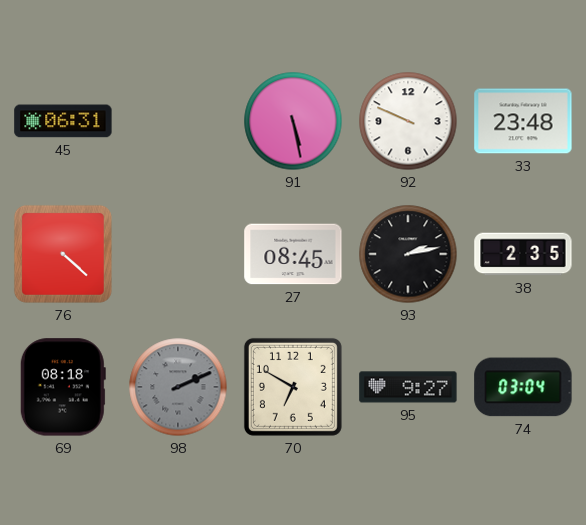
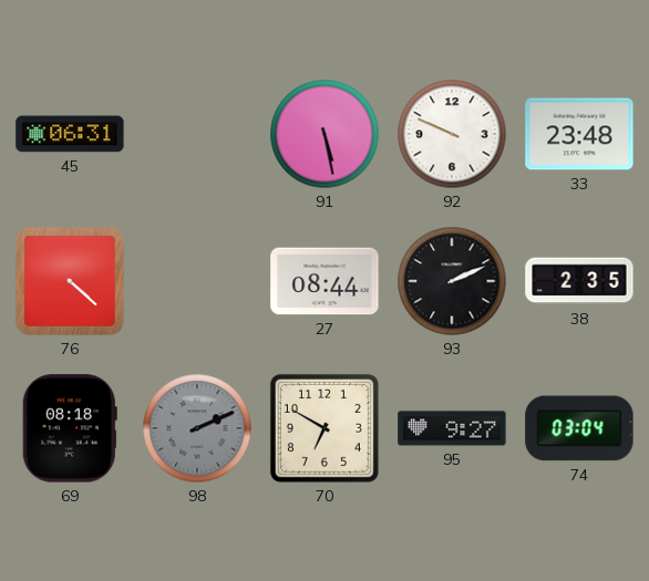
27: 08:45 -> 08:44
93: 2:13 -> 2:11
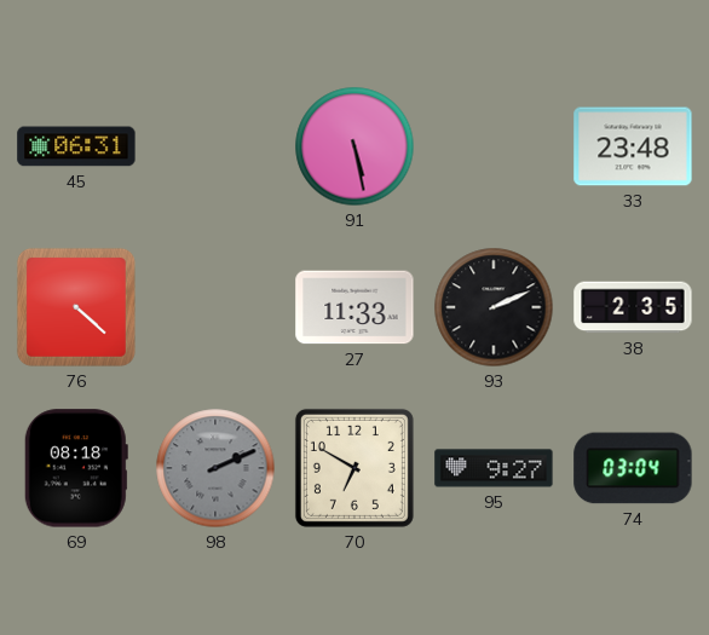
92: 9:49 -> none
27: 08:44 -> 11:33
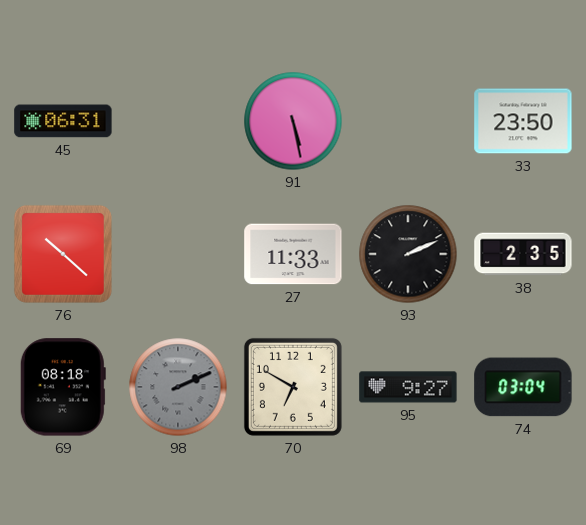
33: 23:48 -> 23:50
76: 4:22 -> 10:22
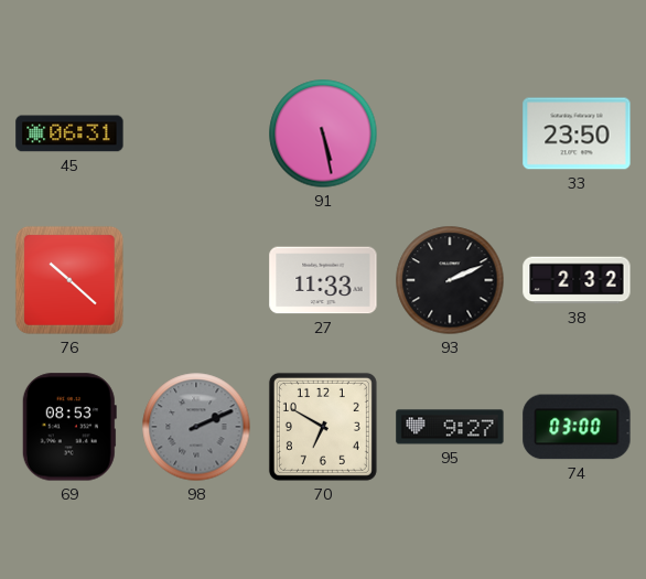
38: 2:35 -> 2:32
69: 08:18 -> 08:53
74: 03:04 -> 03:00
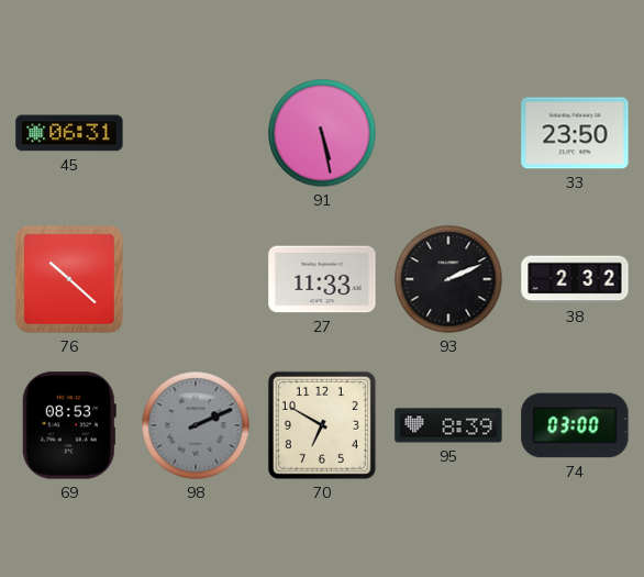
95: 9:27 -> 8:39
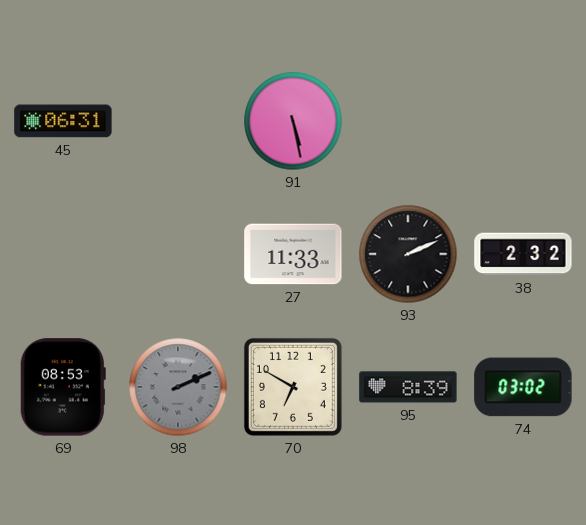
33: 23:50 -> none
76: 10:22 -> none
74: 03:00 -> 03:02
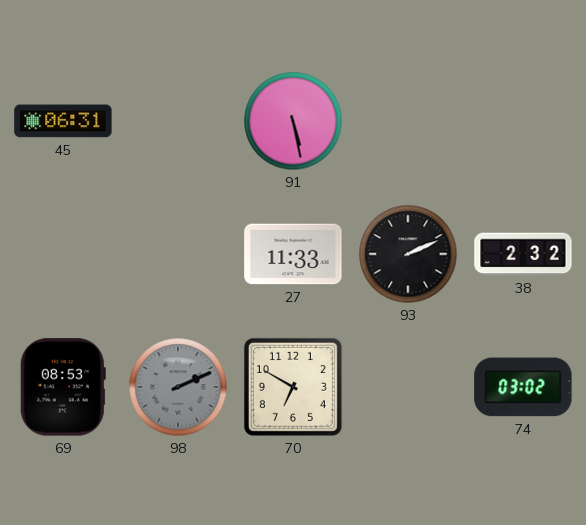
95: 8:39 -> none
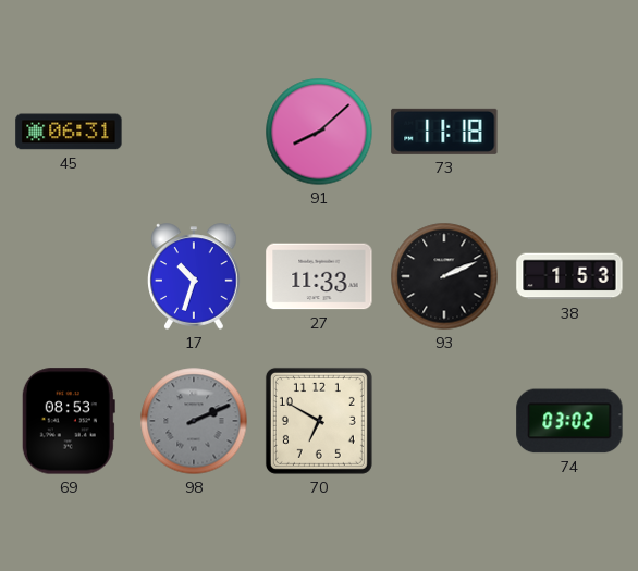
91: 5:28 -> 8:08
73: none -> 11:18
17: none -> 10:33
38: 2:32 -> 1:53
